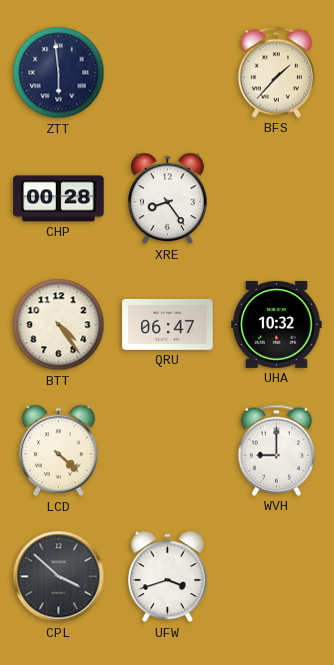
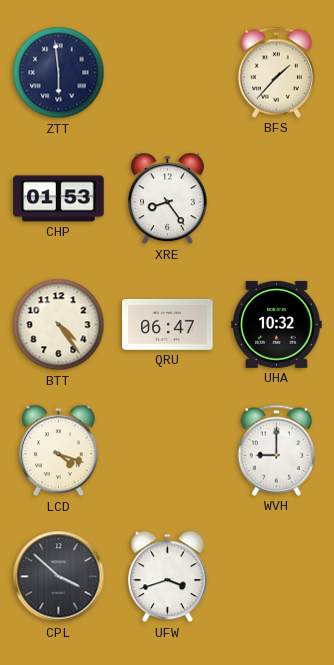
CHP: 00:28 -> 01:53
LCD: 4:22 -> 4:18
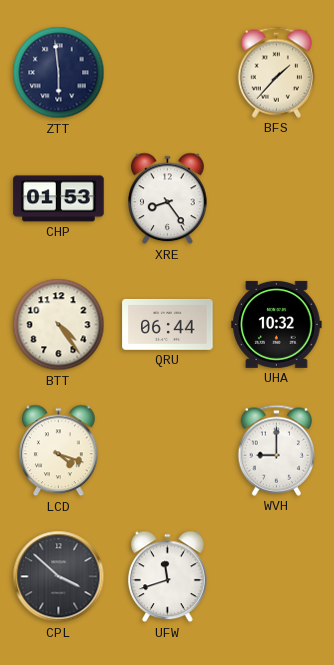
QRU: 06:47 -> 06:44
UFW: 3:42 -> 11:42
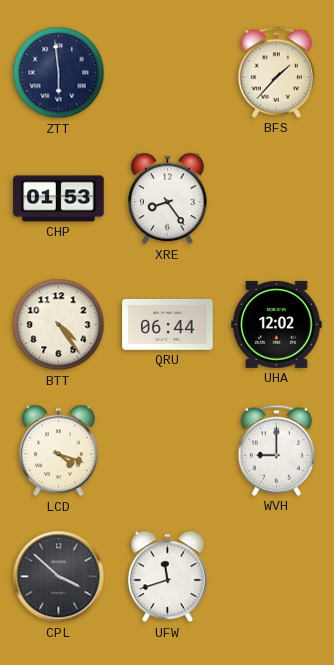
UHA: 10:32 -> 12:02
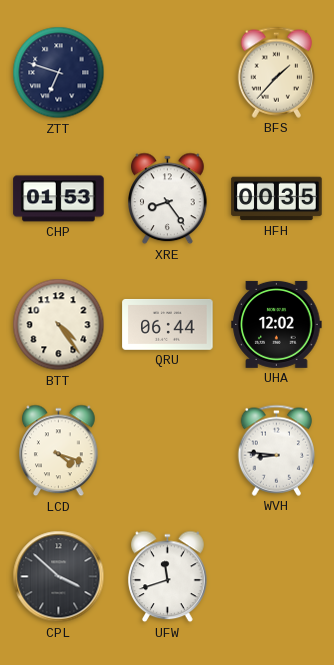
ZTT: 5:59 -> 6:48
HFH: none -> 00:35
WVH: 9:00 -> 8:46
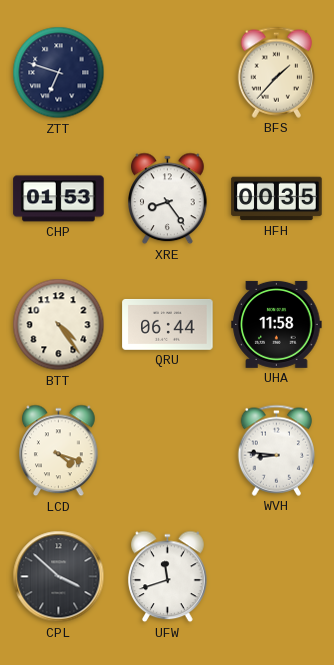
UHA: 12:02 -> 11:58
